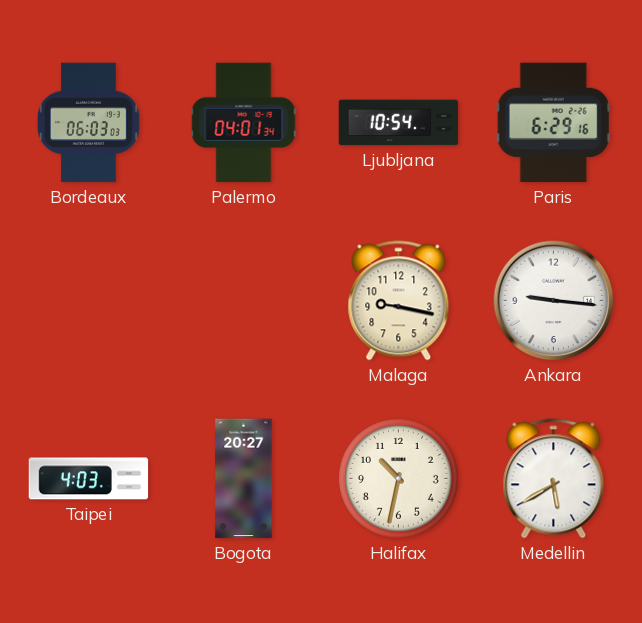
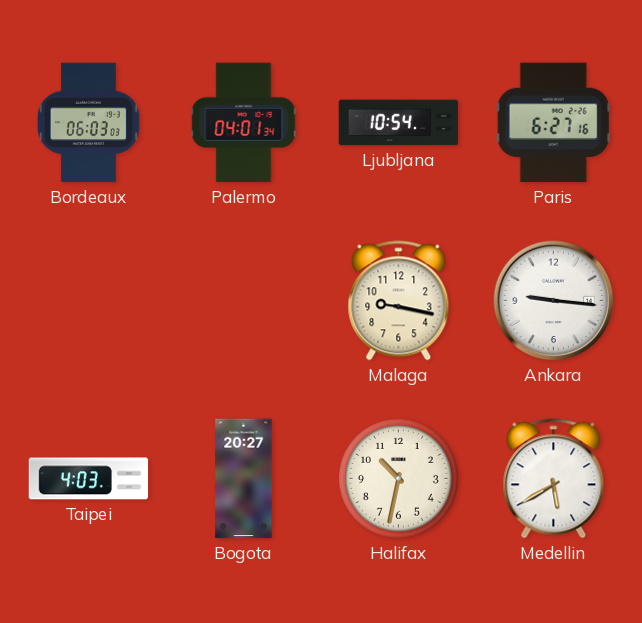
Paris: 6:29 -> 6:27
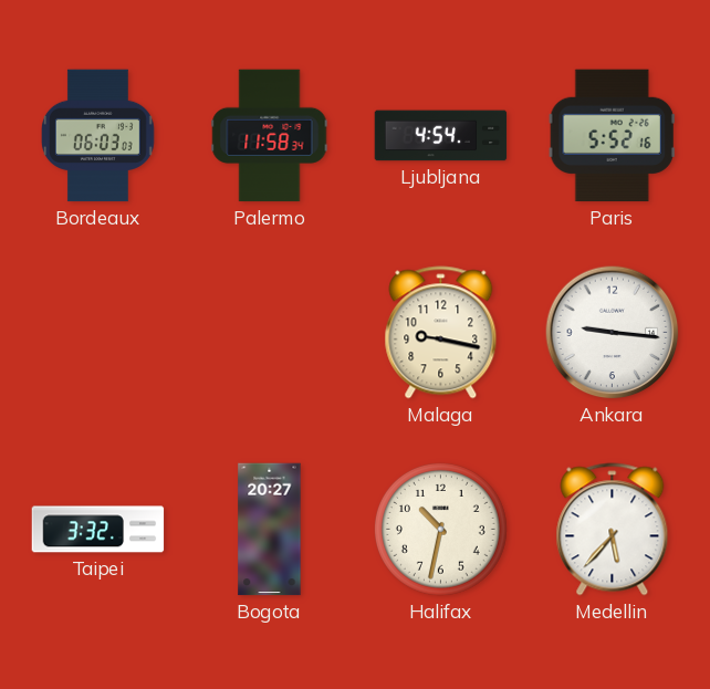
Palermo: 04:01 -> 11:58
Ljubljana: 10:54 -> 4:54
Paris: 6:27 -> 5:52
Taipei: 4:03 -> 3:32
Medellin: 5:40 -> 5:37
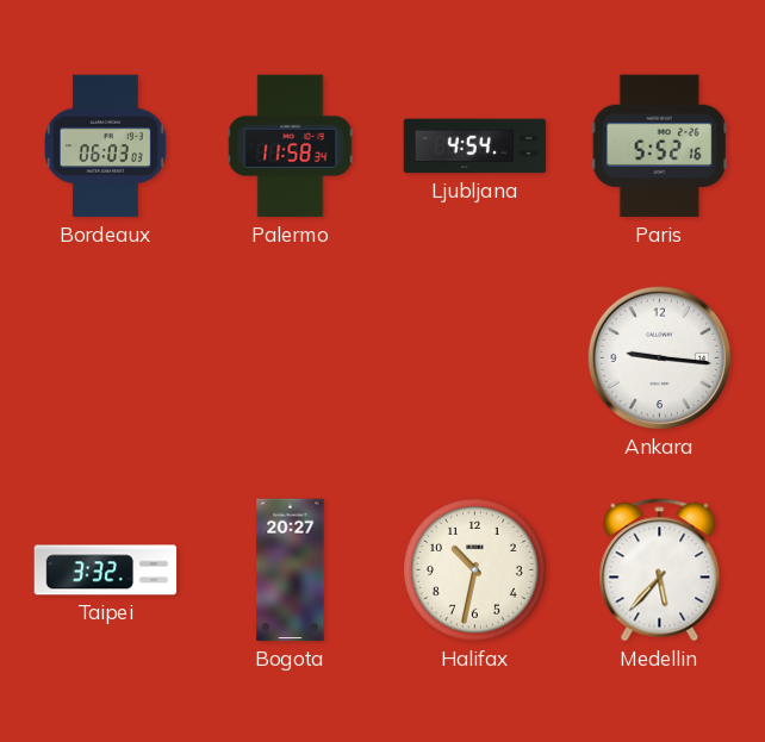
Malaga: 9:17 -> none
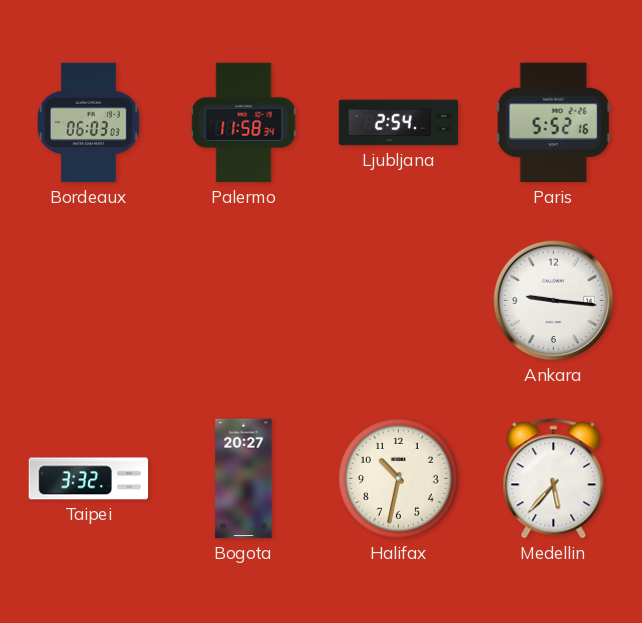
Ljubljana: 4:54 -> 2:54
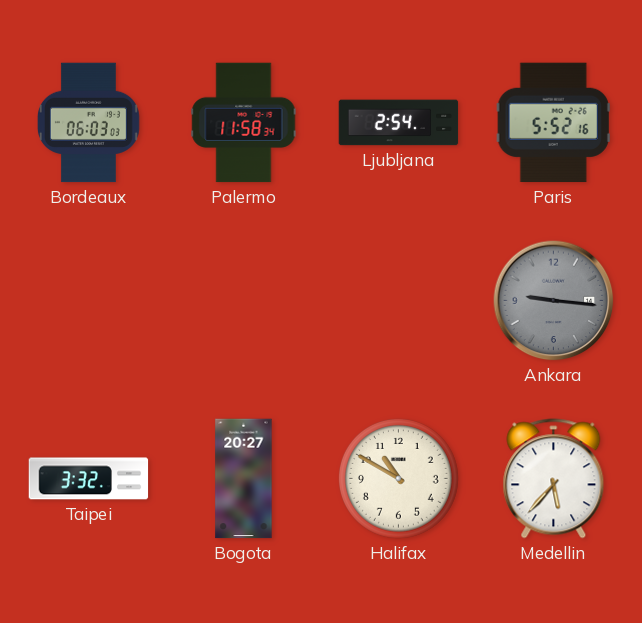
Ankara dial: white -> grey
Halifax: 10:32 -> 10:50
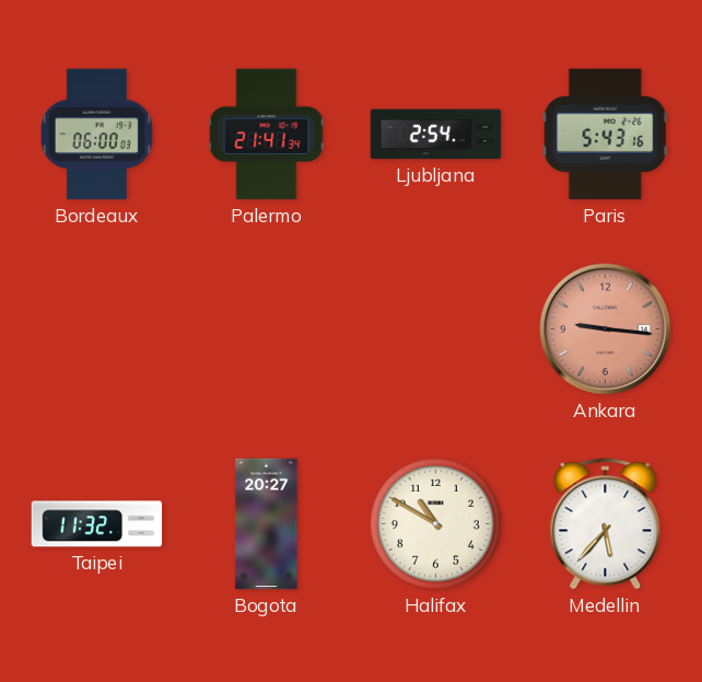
Bordeaux: 06:03 -> 06:00
Palermo: 11:58 -> 21:41
Paris: 5:52 -> 5:43
Ankara dial: grey -> salmon
Taipei: 3:32 -> 11:32
